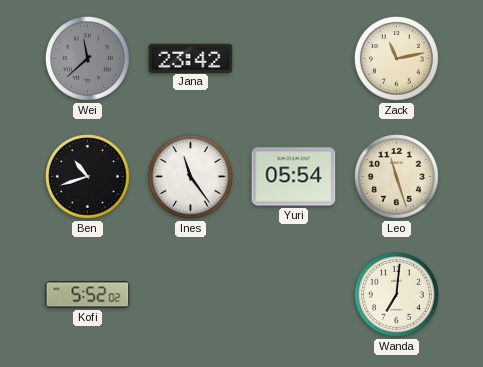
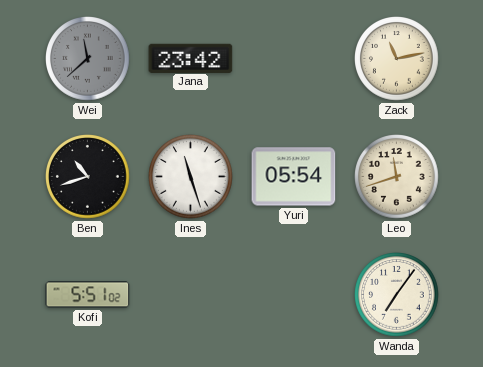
Ines: 11:24 -> 11:27
Leo: 11:27 -> 11:42
Kofi: 5:52 -> 5:51
Wanda: 7:01 -> 7:06
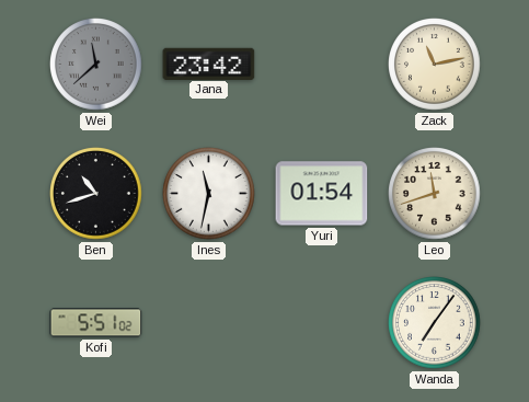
Ines: 11:27 -> 11:32
Yuri: 05:54 -> 01:54
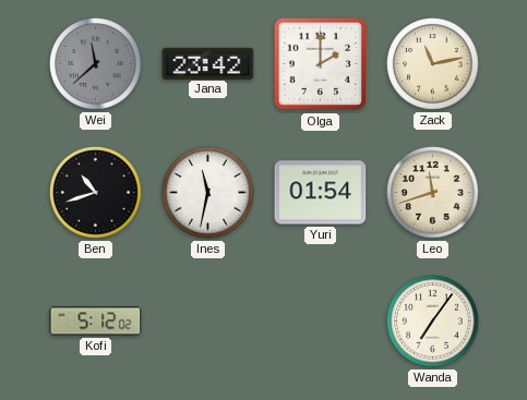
Olga: none -> 2:00
Kofi: 5:51 -> 5:12
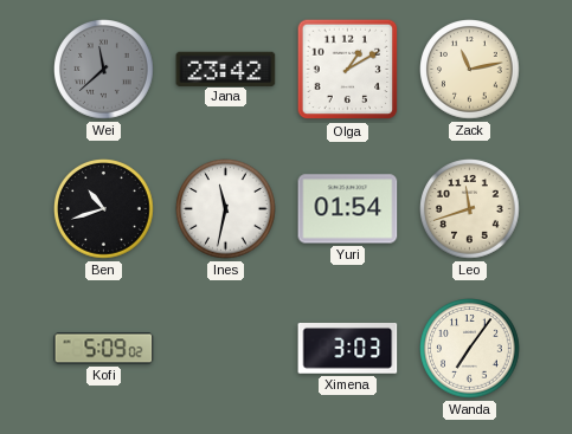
Olga: 2:00 -> 1:10
Kofi: 5:12 -> 5:09
Ximena: none -> 3:03
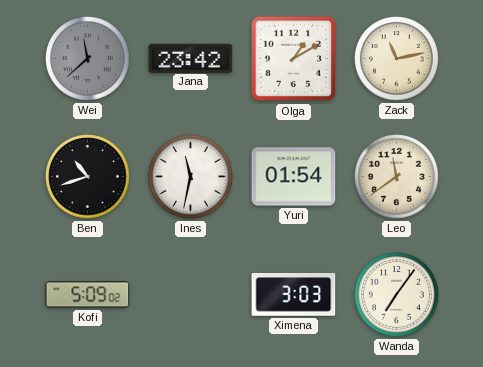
Leo: 11:42 -> 11:39
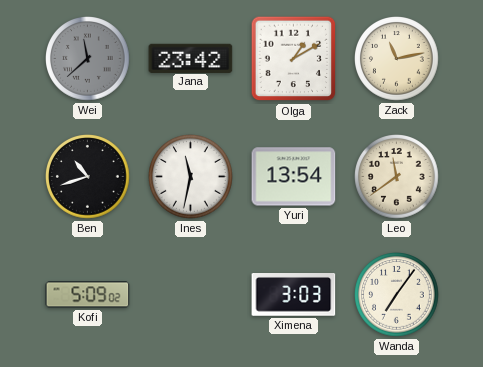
Yuri: 01:54 -> 13:54
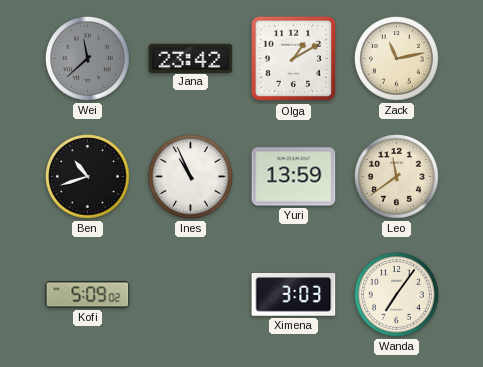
Ines: 11:32 -> 10:56
Yuri: 13:54 -> 13:59
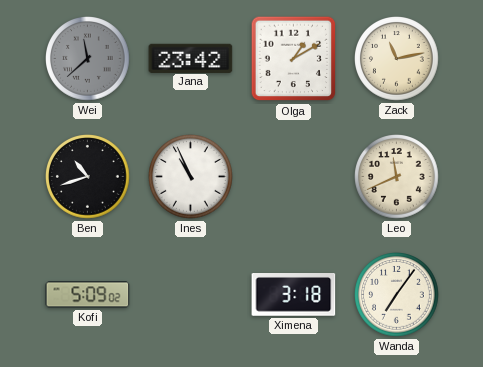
Yuri: 13:59 -> none
Leo: 11:39 -> 11:41
Ximena: 3:03 -> 3:18
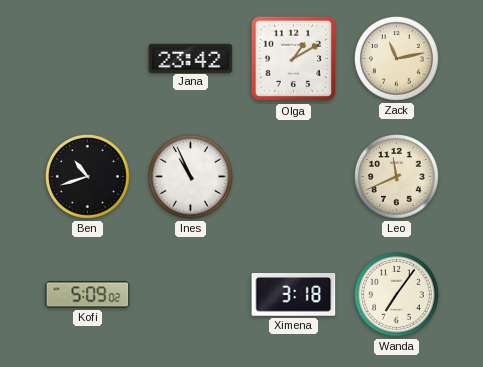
Wei: 11:38 -> none
